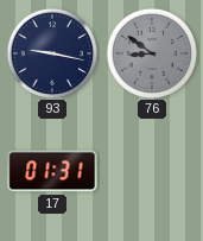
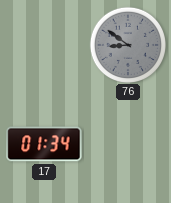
93: 9:17 -> none
17: 01:31 -> 01:34
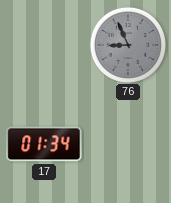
76: 8:51 -> 8:56
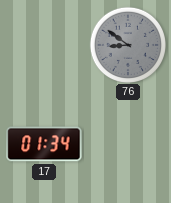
76: 8:56 -> 8:51
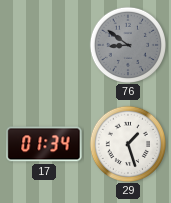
29: none -> 1:27
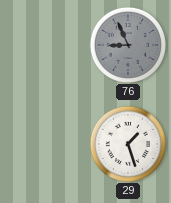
76: 8:51 -> 8:56
17: 01:34 -> none
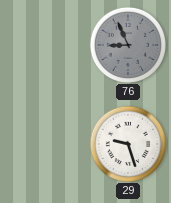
29: 1:27 -> 9:27
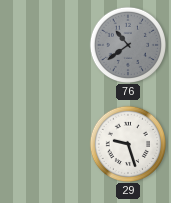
76: 8:56 -> 10:39
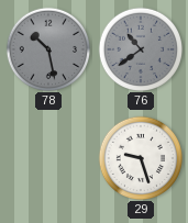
78: none -> 10:28
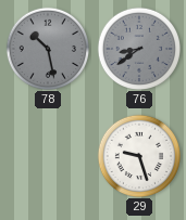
76: 10:39 -> 8:39
